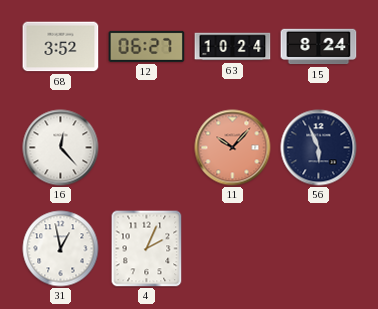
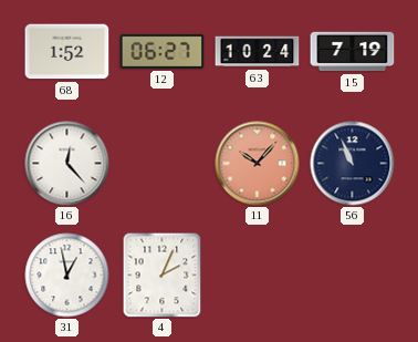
68: 3:52 -> 1:52
15: 8:24 -> 7:19
56: 5:56 -> 10:56
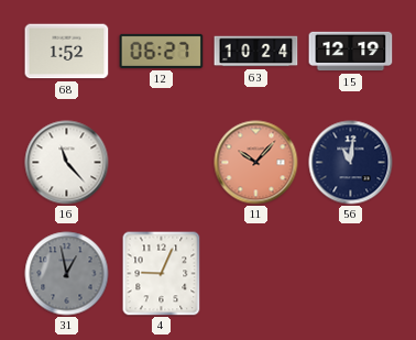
15: 7:19 -> 12:19
16: 12:23 -> 11:23
56: 10:56 -> 11:01
31 dial: white -> grey
4: 2:04 -> 9:04
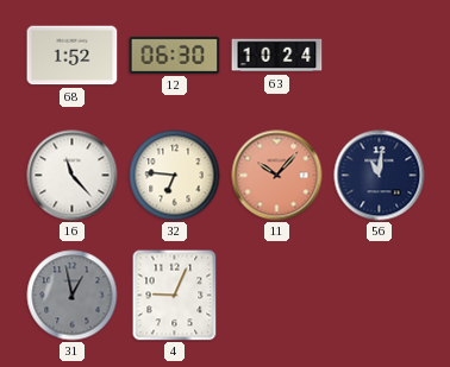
12: 06:27 -> 06:30
15: 12:19 -> none
32: none -> 6:46
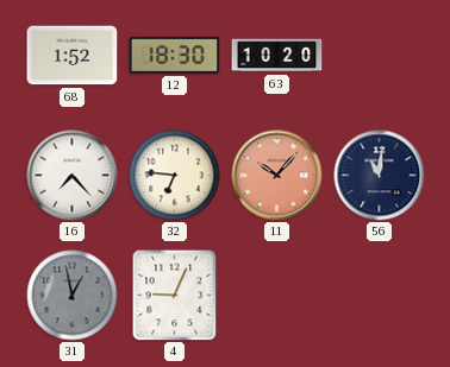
12: 06:30 -> 18:30
63: 10:24 -> 10:20
16: 11:23 -> 7:23
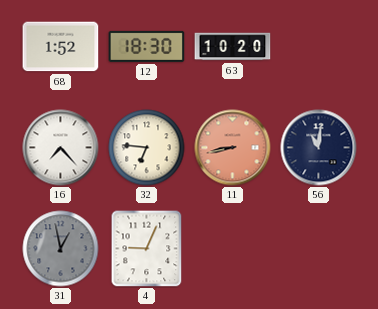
11: 10:07 -> 8:43
